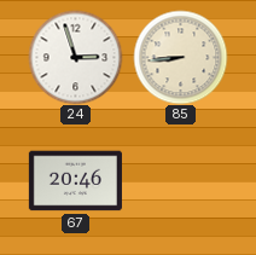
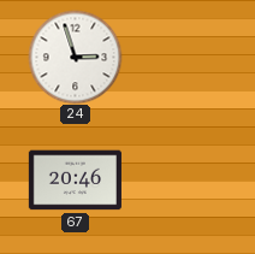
85: 8:44 -> none
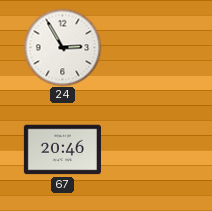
24: 2:57 -> 2:55
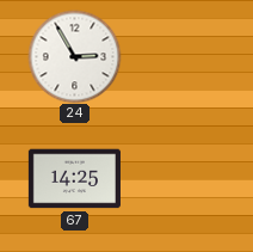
67: 20:46 -> 14:25
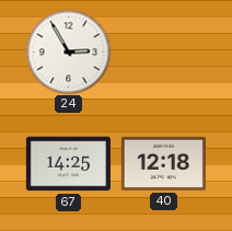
40: none -> 12:18
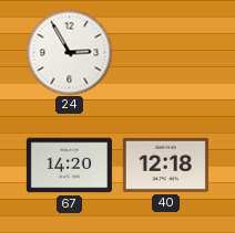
67: 14:25 -> 14:20
